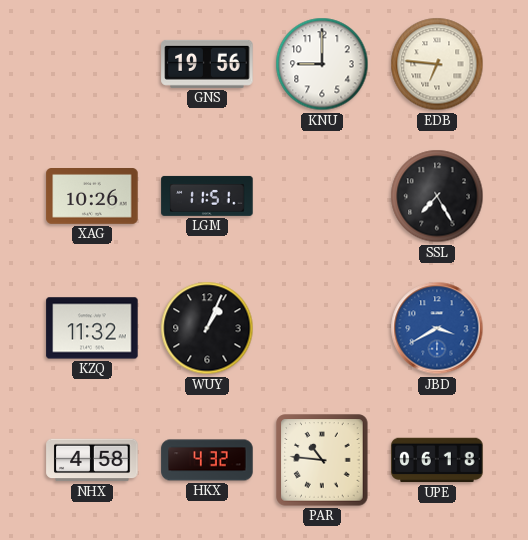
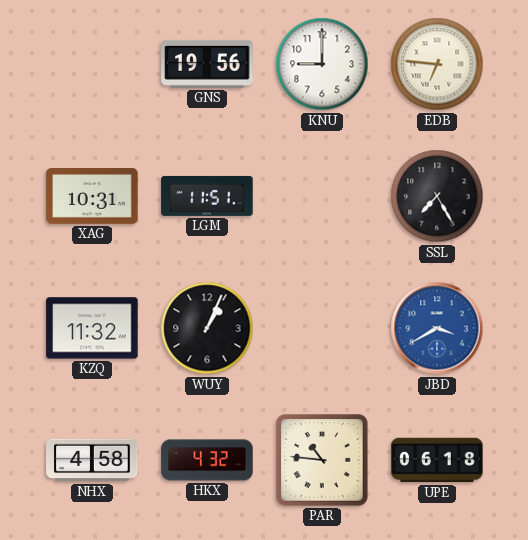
XAG: 10:26 -> 10:31
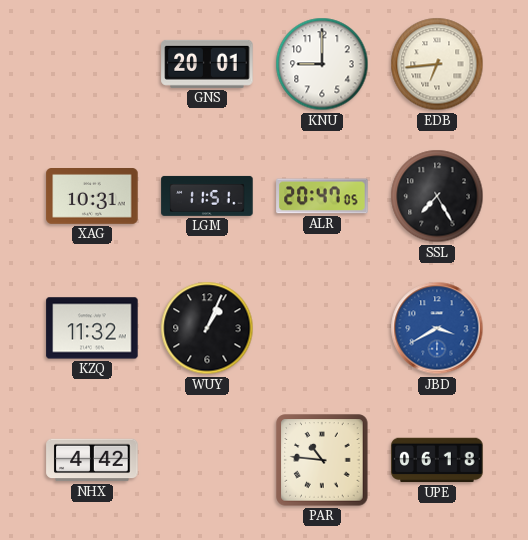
GNS: 19:56 -> 20:01
EDB: 6:46 -> 6:44
ALR: none -> 20:47
NHX: 4:58 -> 4:42
HKX: 4:32 -> none
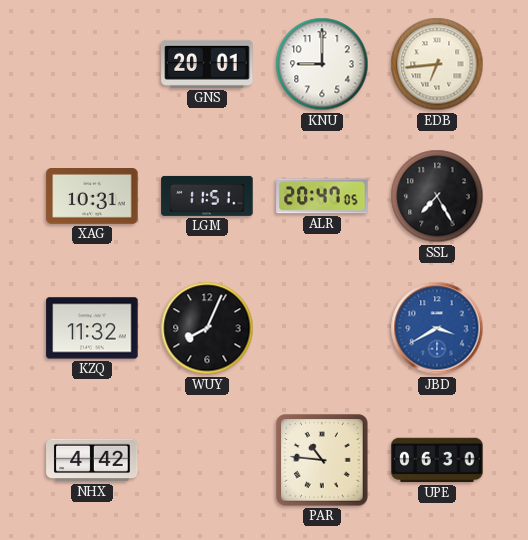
WUY: 1:04 -> 8:04
UPE: 06:18 -> 06:30
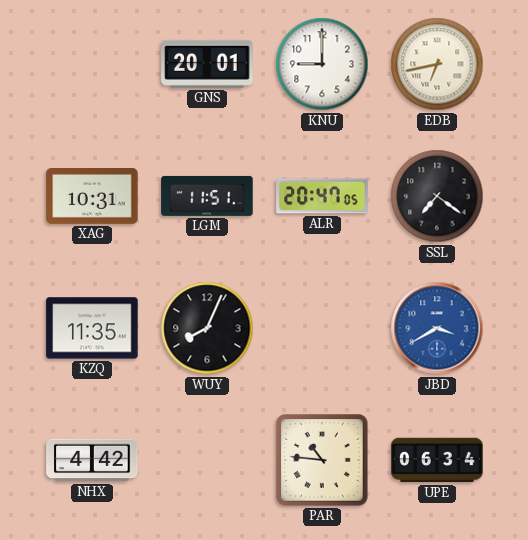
EDB: 6:44 -> 6:43
SSL: 7:25 -> 7:21
KZQ: 11:32 -> 11:35
UPE: 06:30 -> 06:34
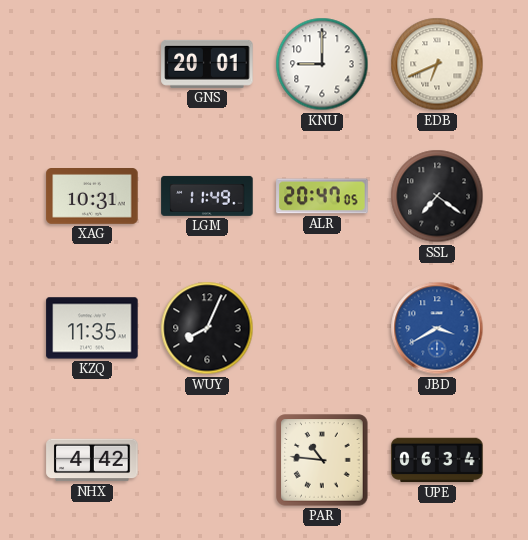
EDB: 6:43 -> 6:41
LGM: 11:51 -> 11:49
